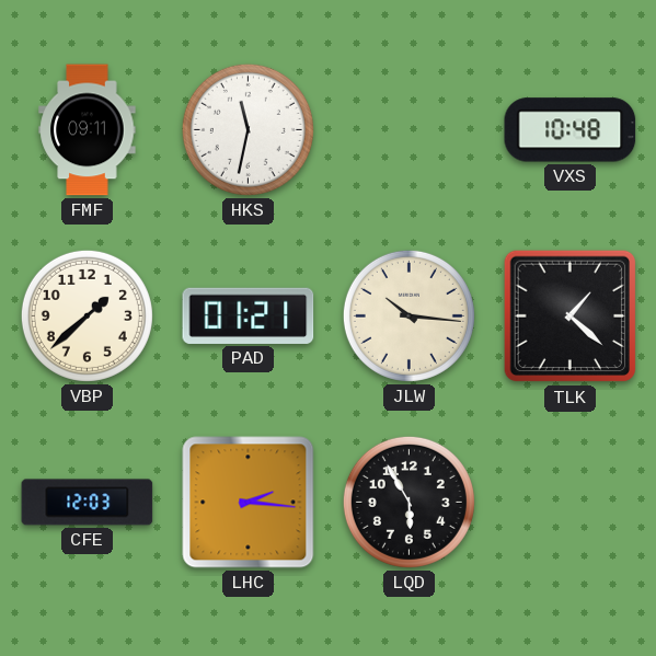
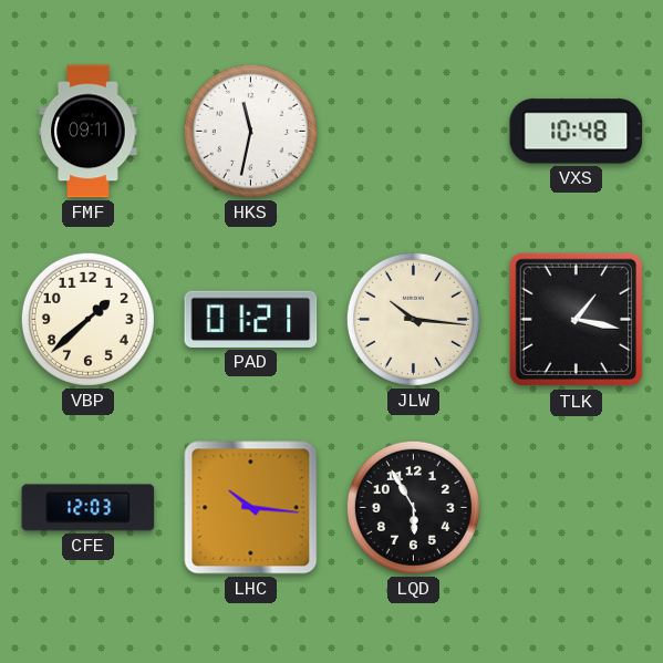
TLK: 1:22 -> 1:17
LHC: 2:16 -> 10:16
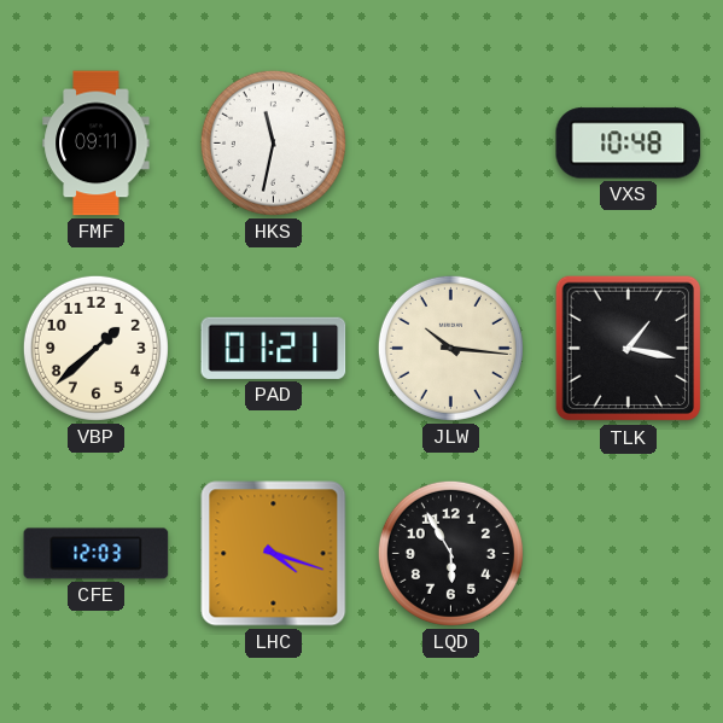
LHC: 10:16 -> 4:18
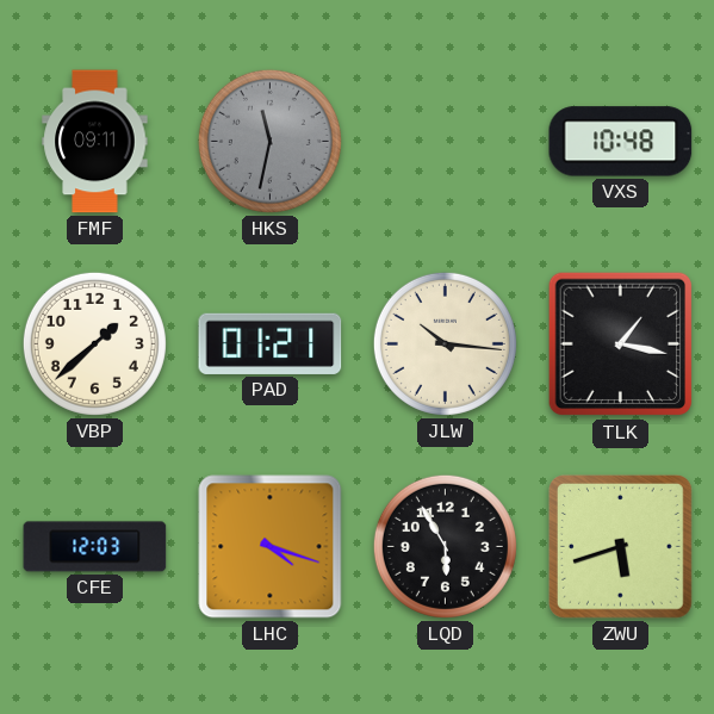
HKS dial: white -> grey
ZWU: none -> 5:42
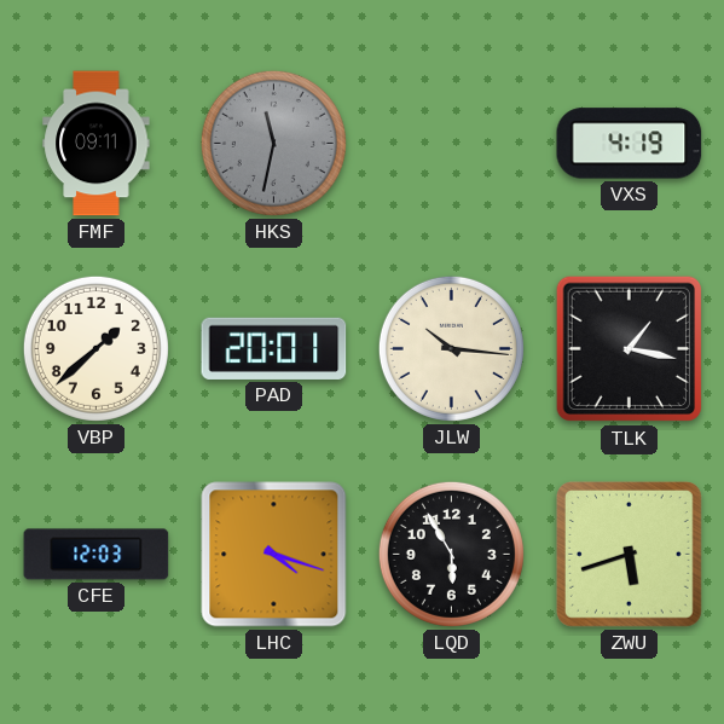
VXS: 10:48 -> 4:19
PAD: 01:21 -> 20:01
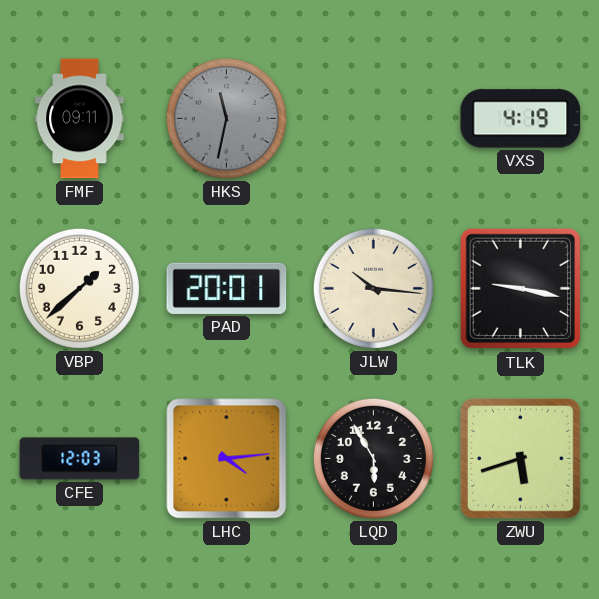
TLK: 1:17 -> 9:17
LHC: 4:18 -> 4:14
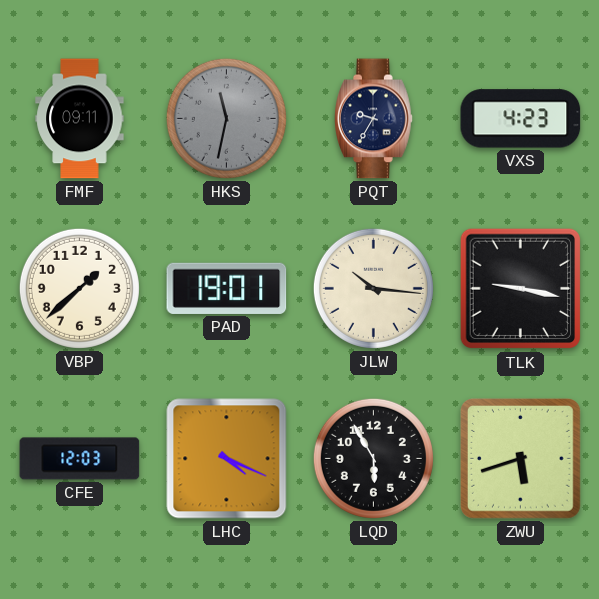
PQT: none -> 9:35
VXS: 4:19 -> 4:23
PAD: 20:01 -> 19:01
LHC: 4:14 -> 4:19
